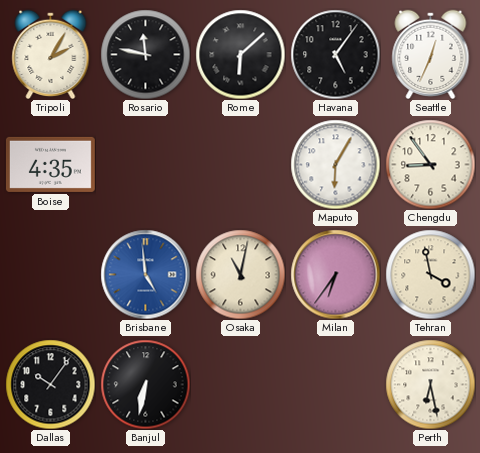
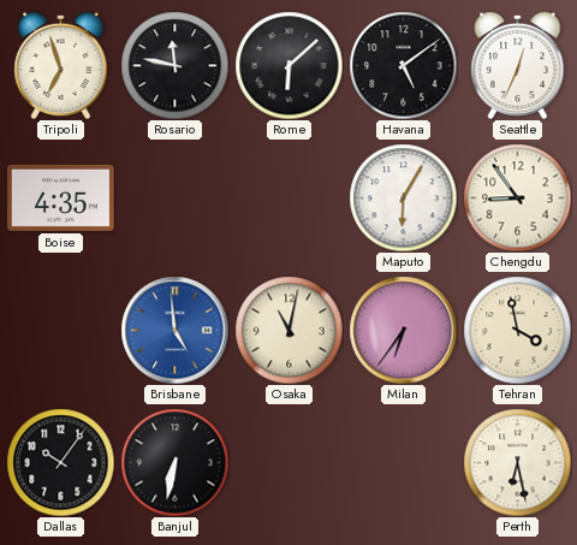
Tripoli: 2:05 -> 6:57
Havana: 5:06 -> 5:09
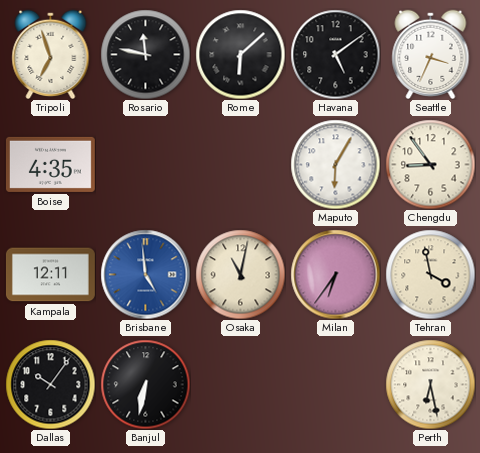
Seattle: 12:34 -> 3:34
Kampala: none -> 12:11
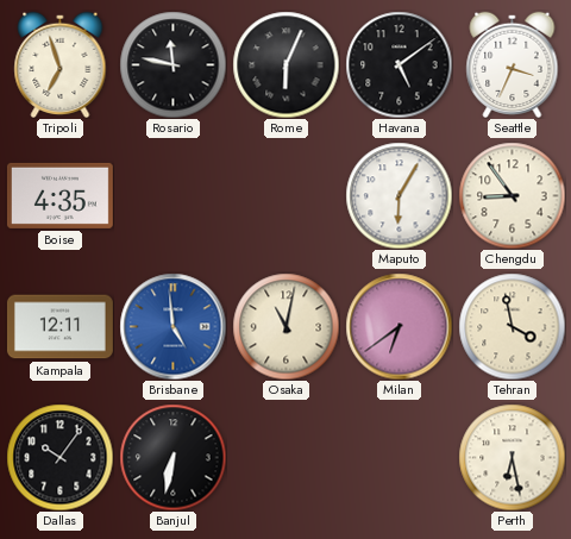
Rome: 6:08 -> 6:04
Milan: 6:36 -> 6:39
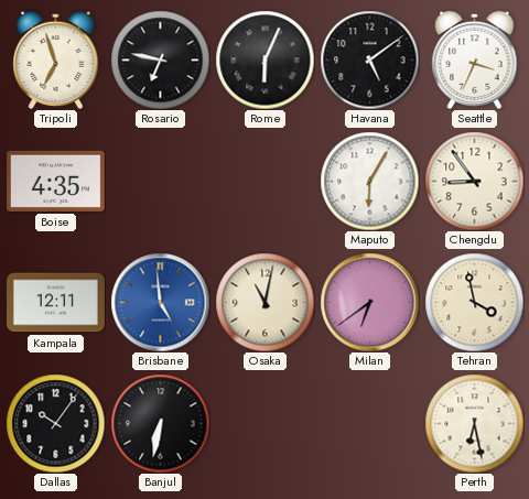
Rosario: 11:47 -> 6:47
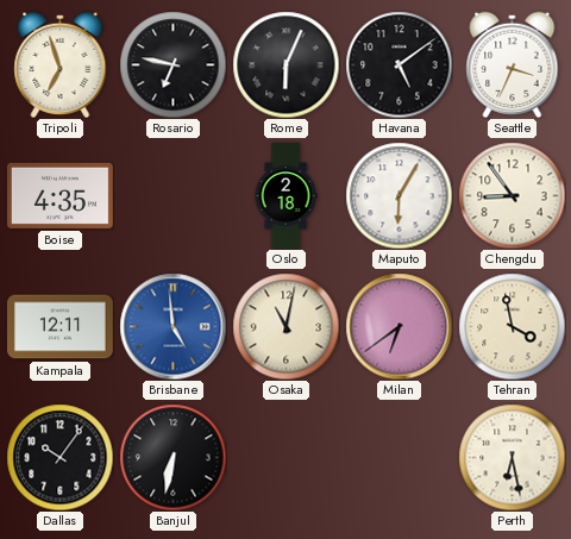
Oslo: none -> 2:18
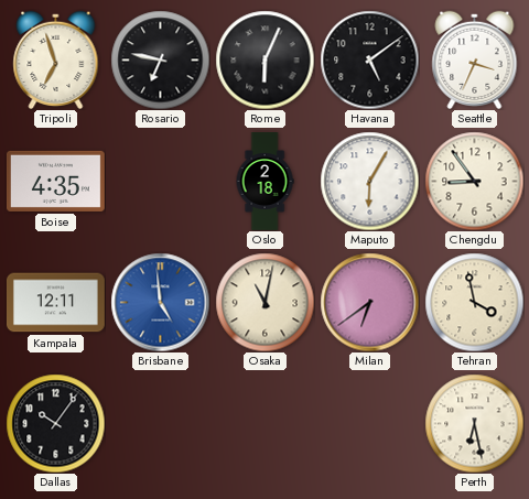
Banjul: 6:32 -> none
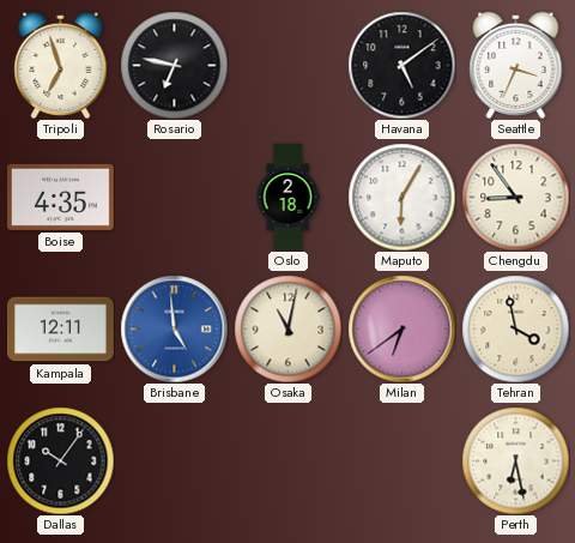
Rome: 6:04 -> none
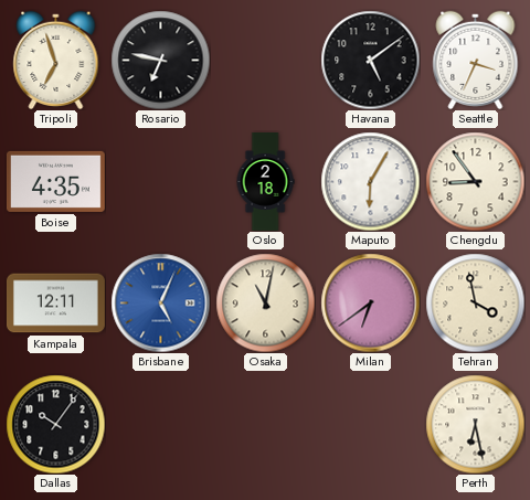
Brisbane: 4:59 -> 5:04
